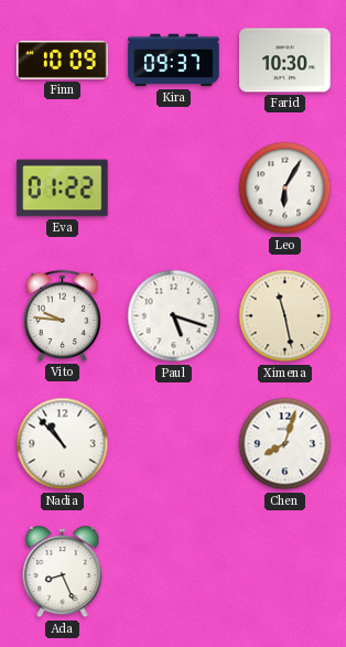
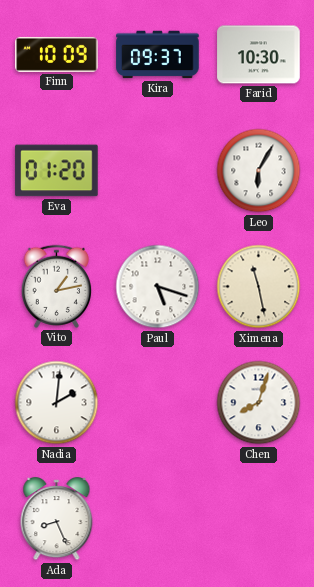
Eva: 01:22 -> 01:20
Vito: 9:46 -> 1:13
Nadia: 10:53 -> 2:01
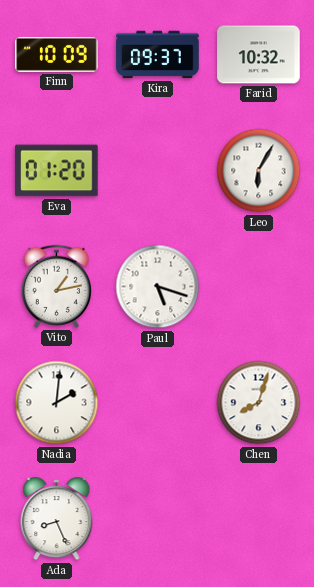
Farid: 10:30 -> 10:32
Ximena: 11:28 -> none
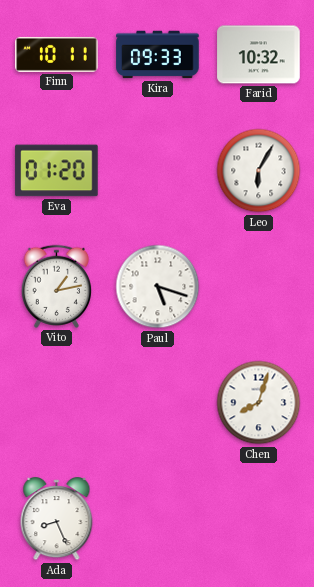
Finn: 10:09 -> 10:11
Kira: 09:37 -> 09:33
Nadia: 2:01 -> none
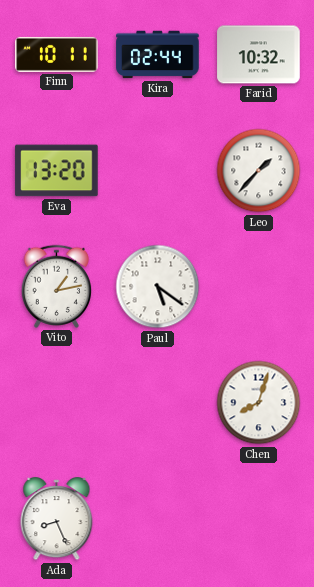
Kira: 09:33 -> 02:44
Eva: 01:20 -> 13:20
Leo: 6:05 -> 1:37
Paul: 5:18 -> 5:21
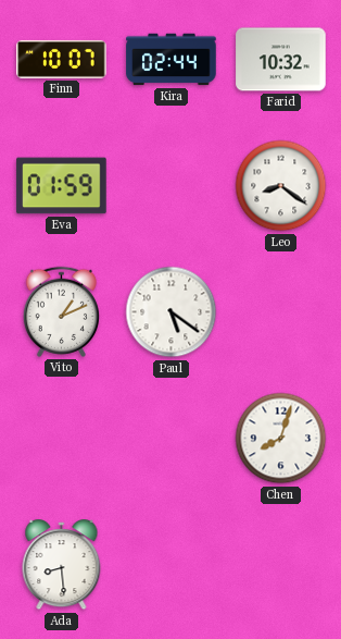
Finn: 10:11 -> 10:07
Eva: 13:20 -> 01:59
Leo: 1:37 -> 8:21
Vito: 1:13 -> 1:11
Ada: 8:26 -> 8:29
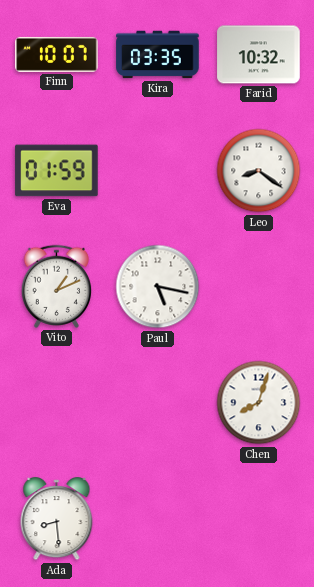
Kira: 02:44 -> 03:35
Paul: 5:21 -> 5:17
